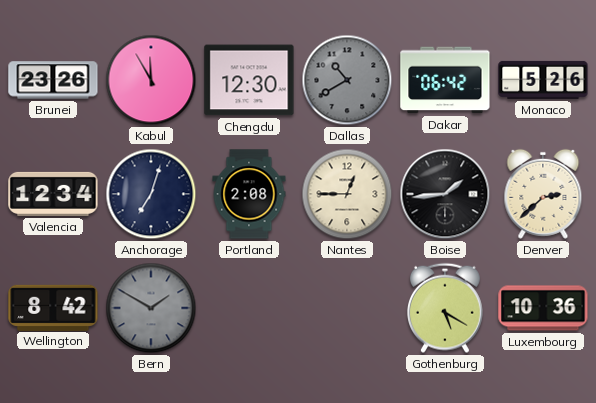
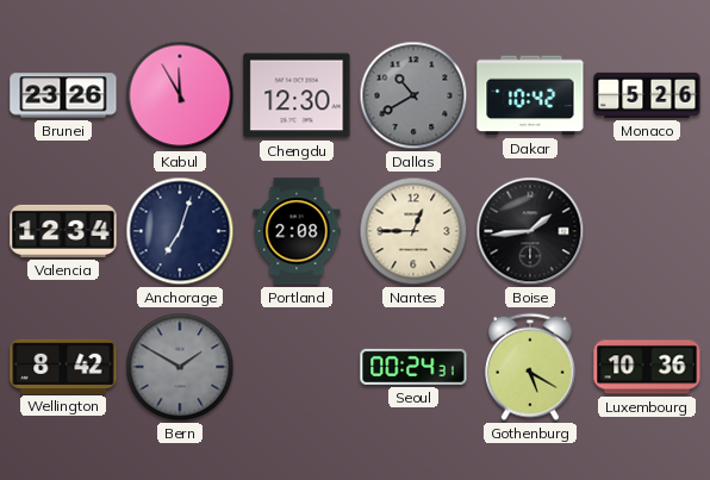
Dakar: 06:42 -> 10:42
Denver: 2:38 -> none
Seoul: none -> 00:24
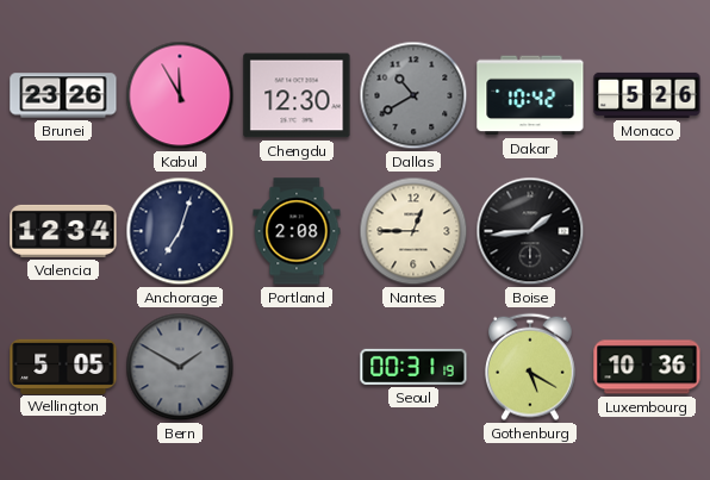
Wellington: 8:42 -> 5:05
Seoul: 00:24 -> 00:31
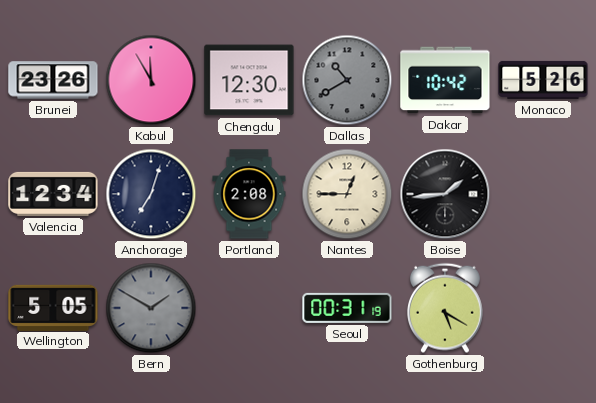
Luxembourg: 10:36 -> none
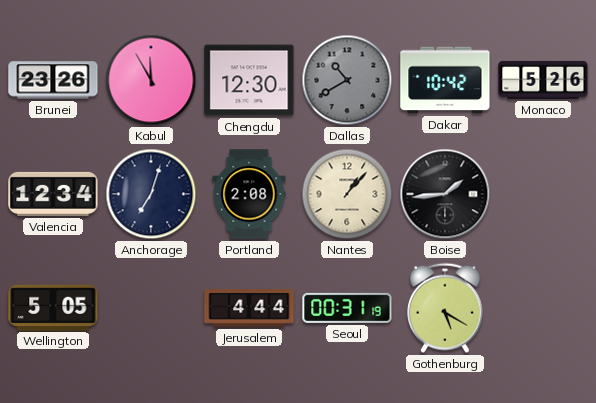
Nantes: 12:45 -> 1:07
Bern: 1:50 -> none
Jerusalem: none -> 4:44
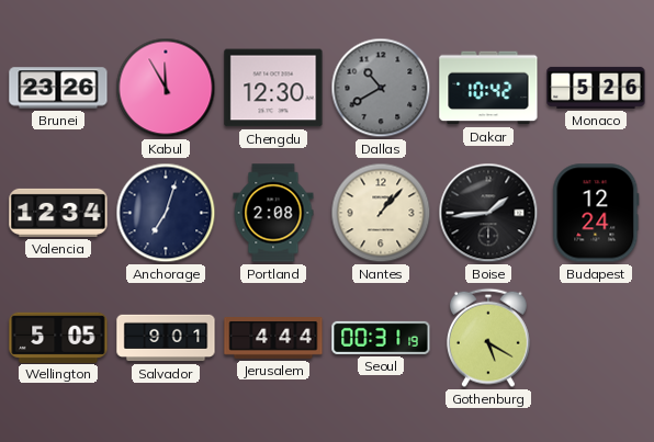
Budapest: none -> 12:24
Salvador: none -> 9:01
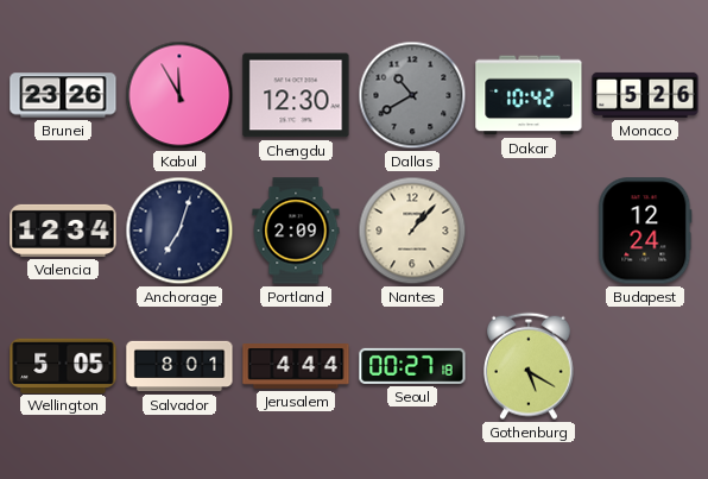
Portland: 2:08 -> 2:09
Boise: 1:44 -> none
Salvador: 9:01 -> 8:01
Seoul: 00:31 -> 00:27
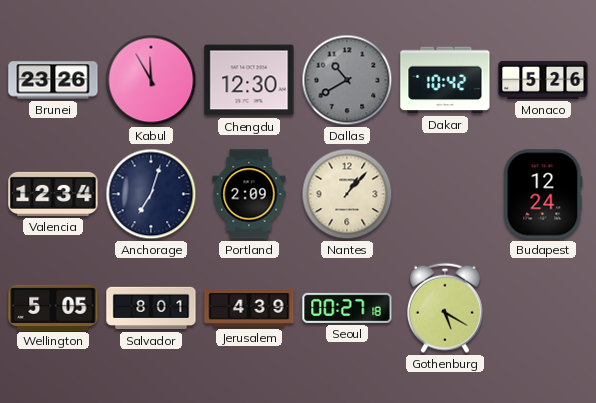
Jerusalem: 4:44 -> 4:39
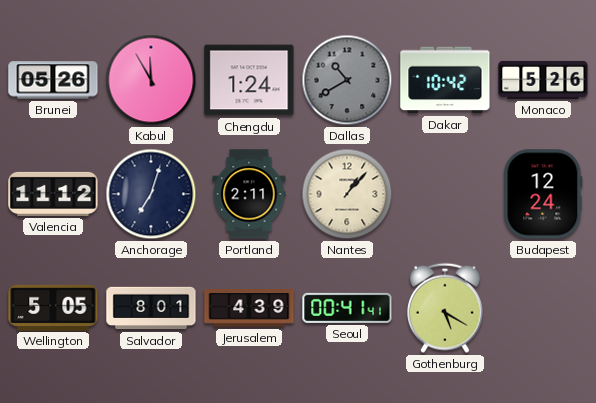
Brunei: 23:26 -> 05:26
Chengdu: 12:30 -> 1:24
Valencia: 12:34 -> 11:12
Portland: 2:09 -> 2:11
Seoul: 00:27 -> 00:41
